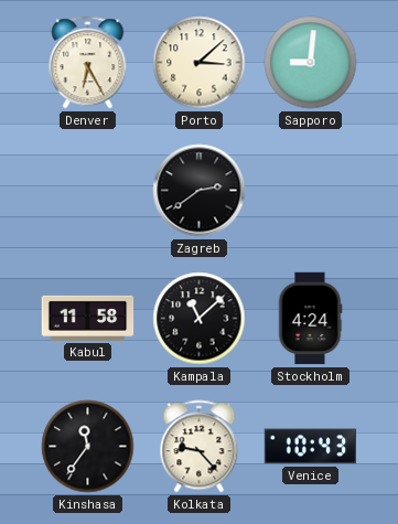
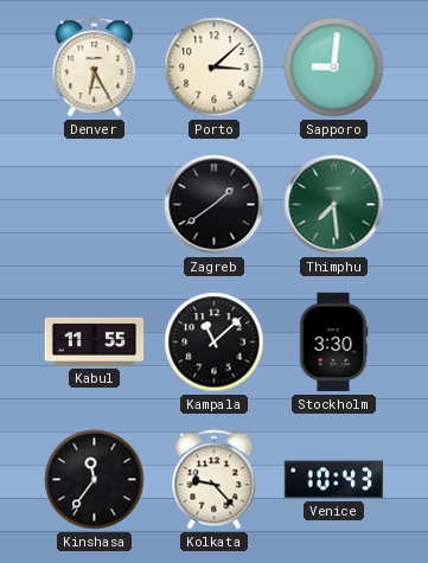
Zagreb: 2:39 -> 1:39
Thimphu: none -> 7:29
Kabul: 11:58 -> 11:55
Stockholm: 4:24 -> 3:30
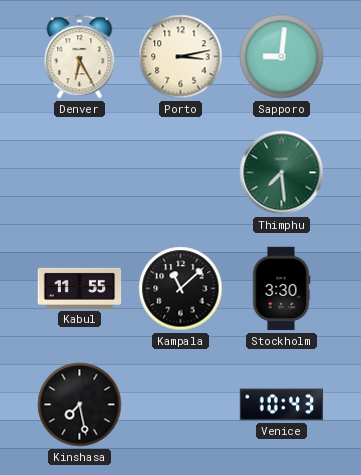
Porto: 3:08 -> 3:13
Zagreb: 1:39 -> none
Kinshasa: 11:36 -> 7:28
Kolkata: 9:23 -> none
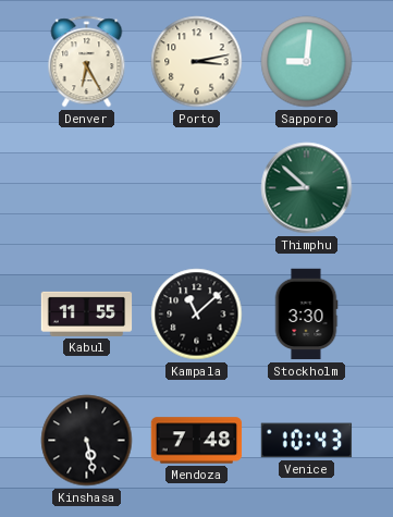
Thimphu: 7:29 -> 8:52
Kinshasa: 7:28 -> 5:28
Mendoza: none -> 7:48
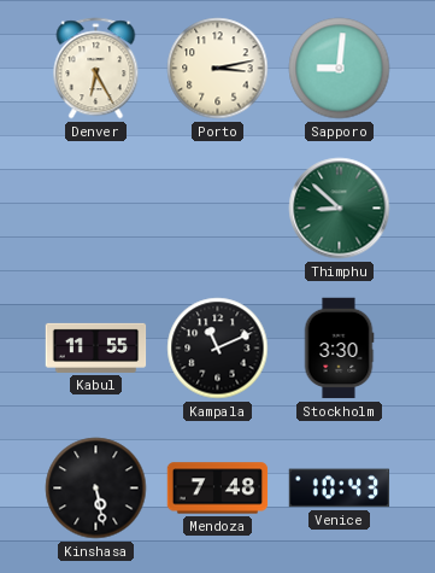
Kampala: 11:08 -> 11:11
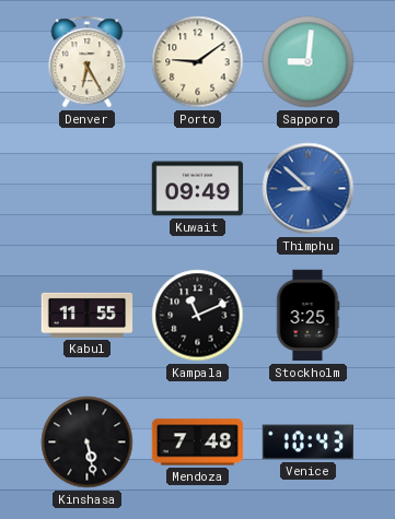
Porto: 3:13 -> 9:09
Kuwait: none -> 09:49
Thimphu dial: green -> blue
Stockholm: 3:30 -> 3:25
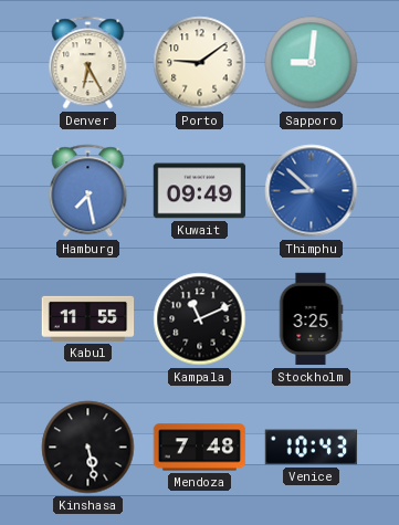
Hamburg: none -> 7:28
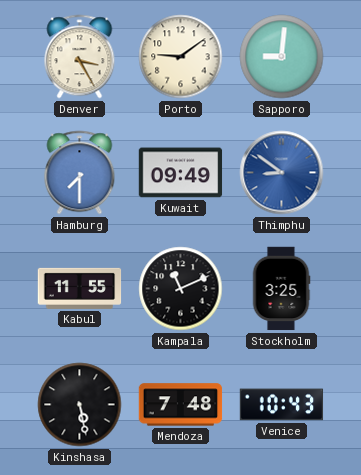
Denver: 6:25 -> 3:25
Hamburg: 7:28 -> 7:30
Thimphu: 8:52 -> 8:51
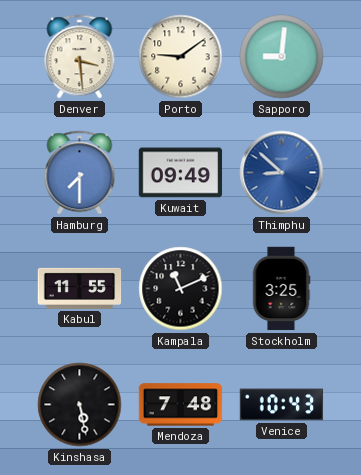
Denver: 3:25 -> 3:29
Thimphu: 8:51 -> 8:52
